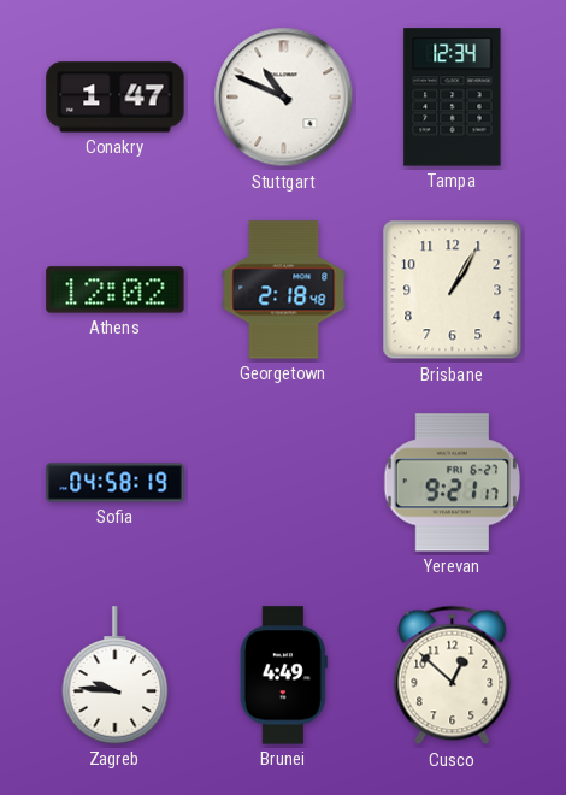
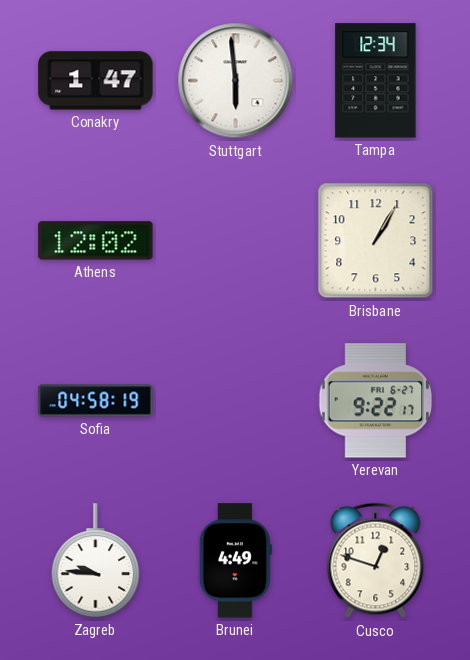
Stuttgart: 10:49 -> 5:59
Georgetown: 2:18 -> none
Yerevan: 9:21 -> 9:22
Cusco: 12:52 -> 12:48
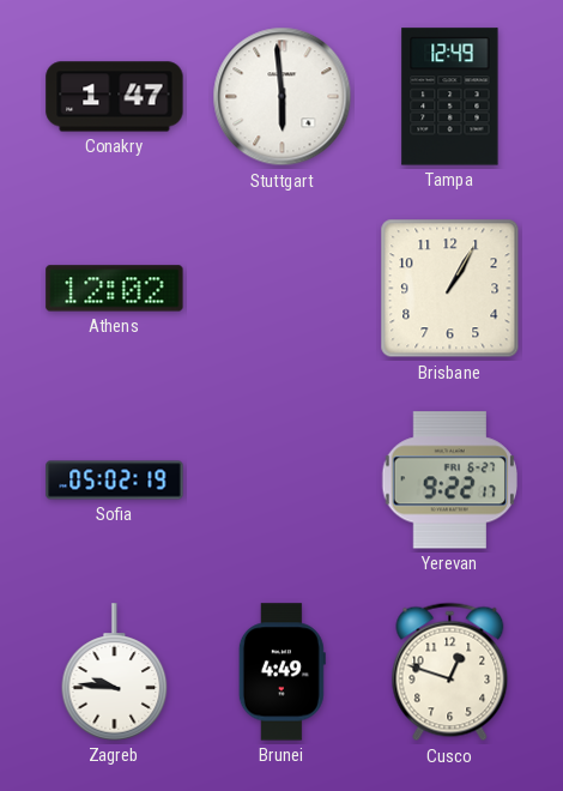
Tampa: 12:34 -> 12:49
Sofia: 04:58 -> 05:02
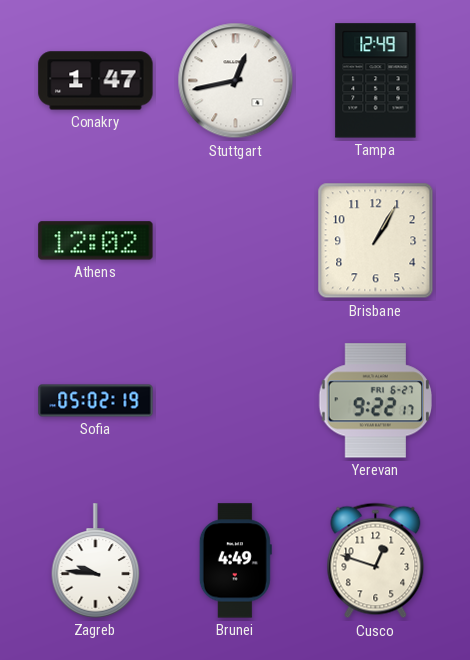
Stuttgart: 5:59 -> 12:43
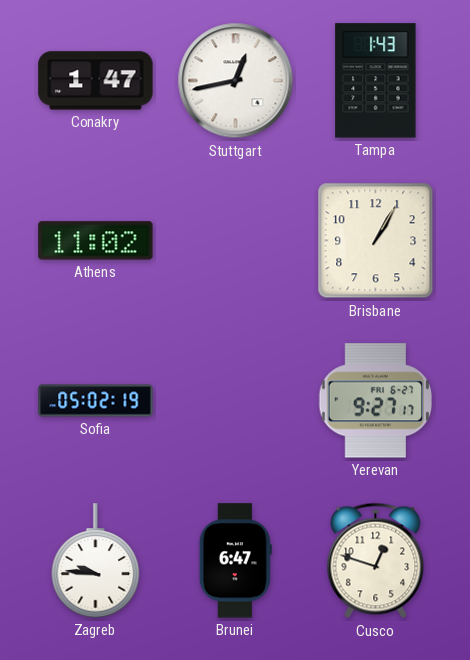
Tampa: 12:49 -> 1:43
Athens: 12:02 -> 11:02
Yerevan: 9:22 -> 9:27
Brunei: 4:49 -> 6:47
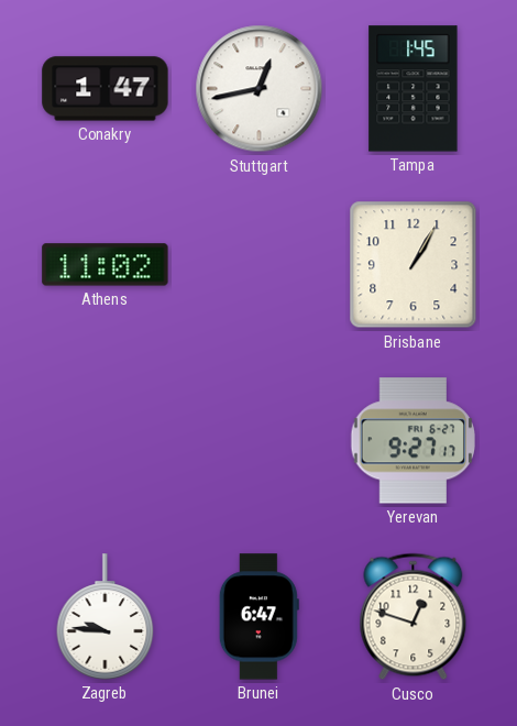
Tampa: 1:43 -> 1:45
Sofia: 05:02 -> none
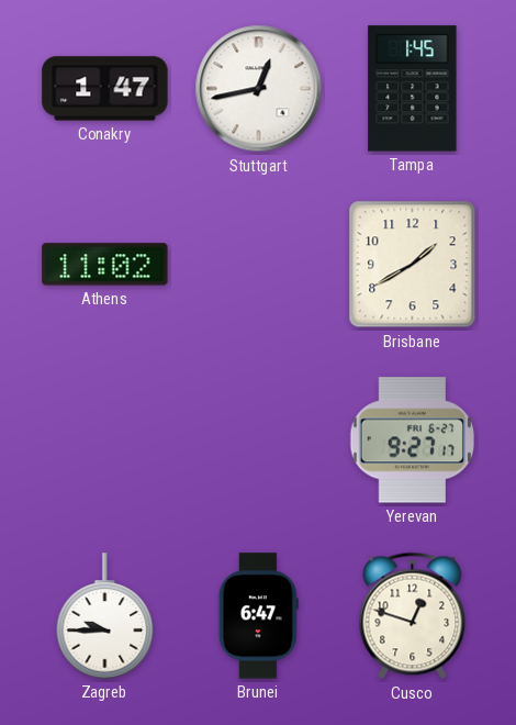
Brisbane: 1:05 -> 1:40
Zagreb: 9:46 -> 9:45
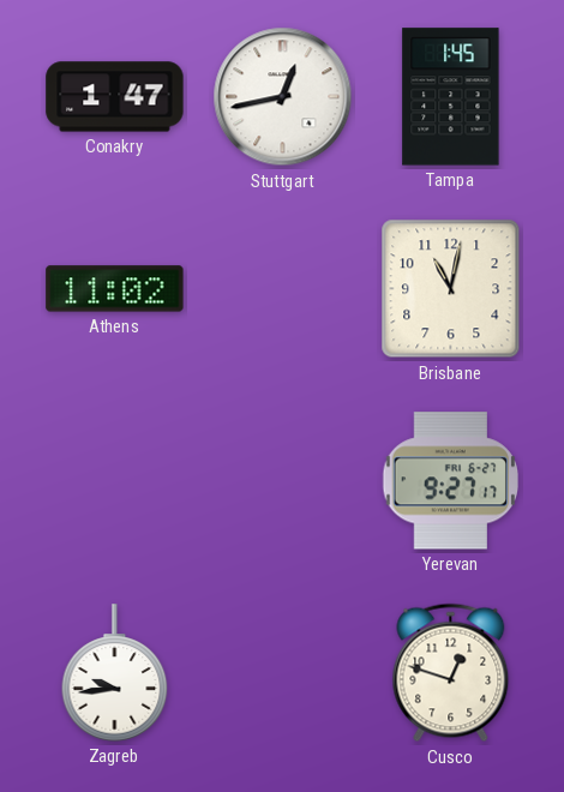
Brisbane: 1:40 -> 11:02
Zagreb: 9:45 -> 9:44
Brunei: 6:47 -> none
